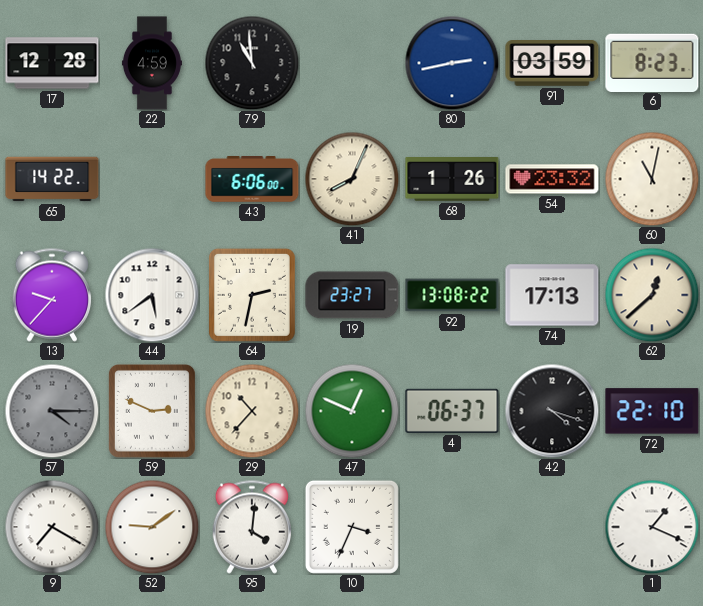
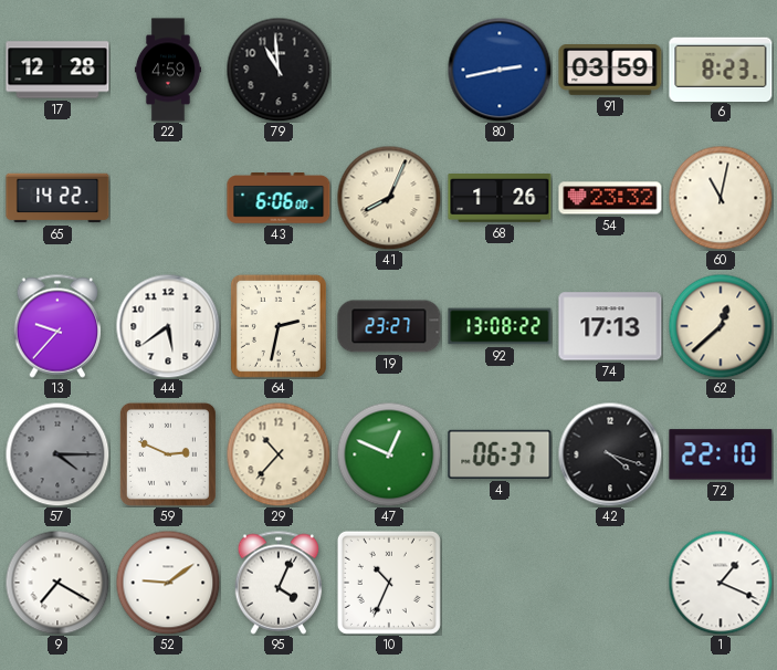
95: 4:01 -> 4:04
10: 3:34 -> 10:34
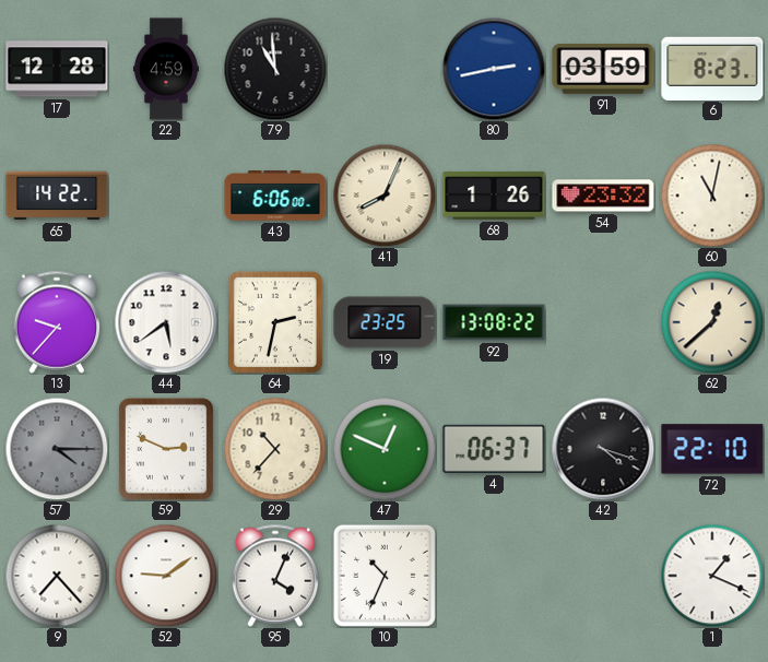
19: 23:27 -> 23:25
74: 17:13 -> none
9: 7:20 -> 7:23
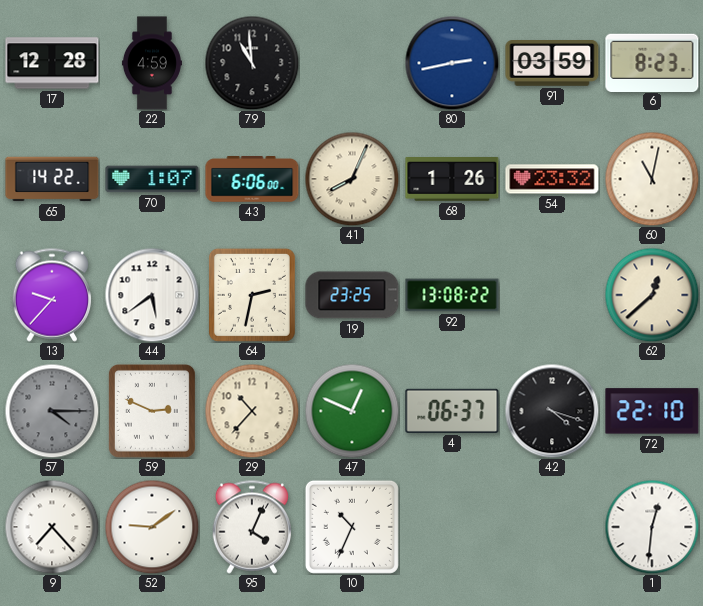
70: none -> 1:07
1: 1:19 -> 12:31
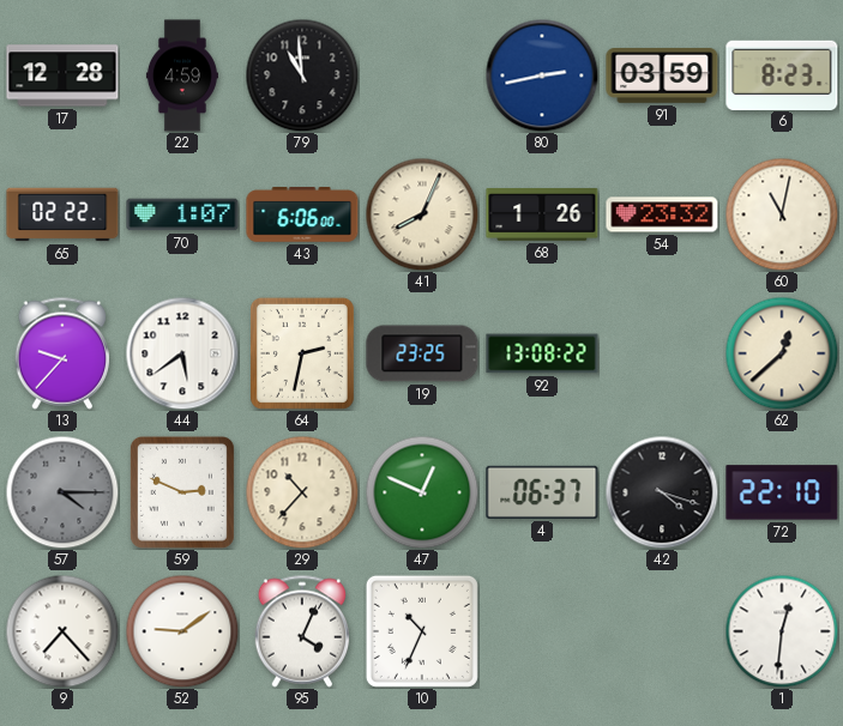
65: 14:22 -> 02:22
